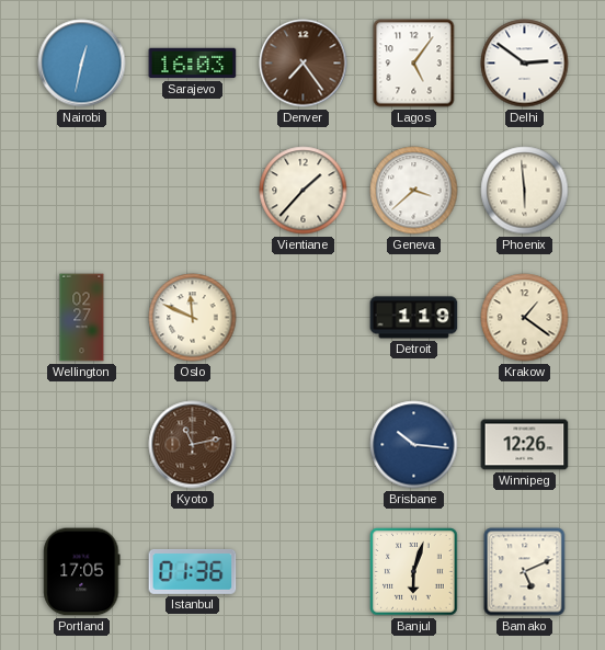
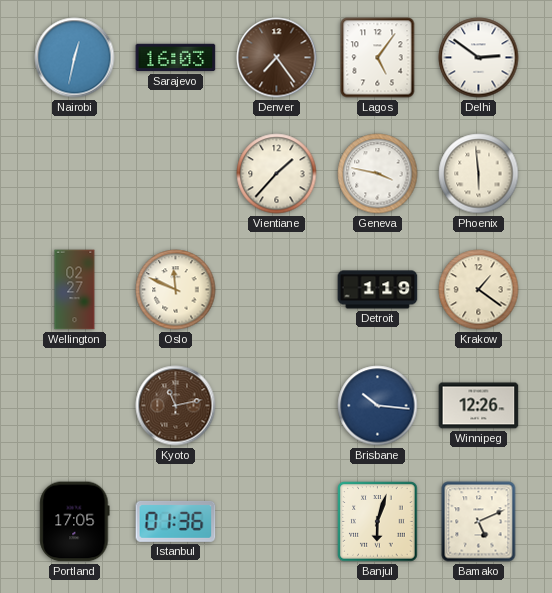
Geneva: 3:38 -> 3:47
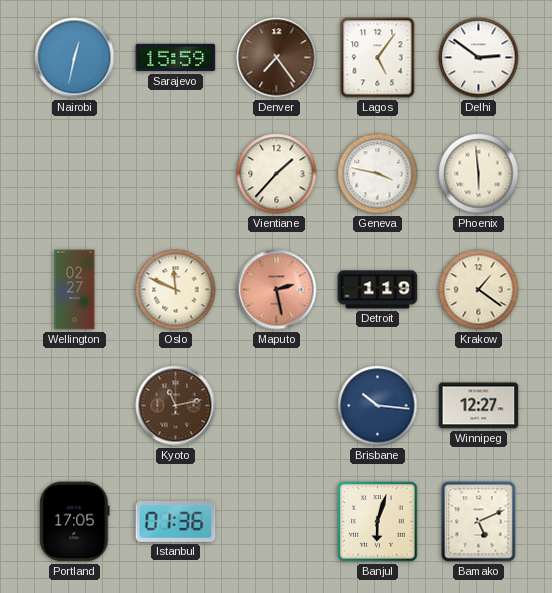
Sarajevo: 16:03 -> 15:59
Maputo: none -> 2:28
Winnipeg: 12:26 -> 12:27
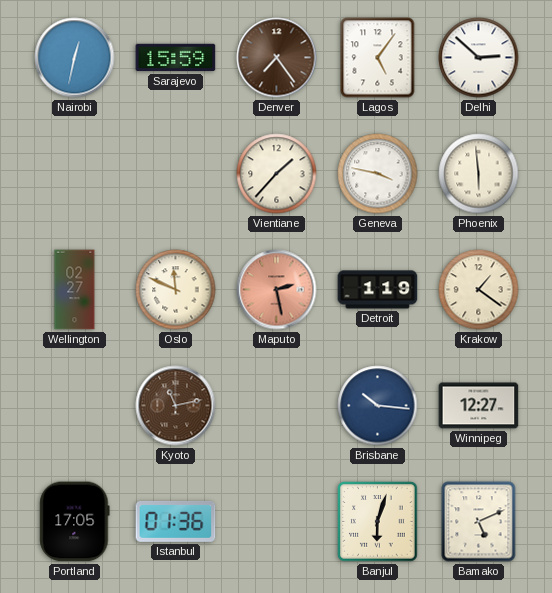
Delhi: 2:51 -> 2:52
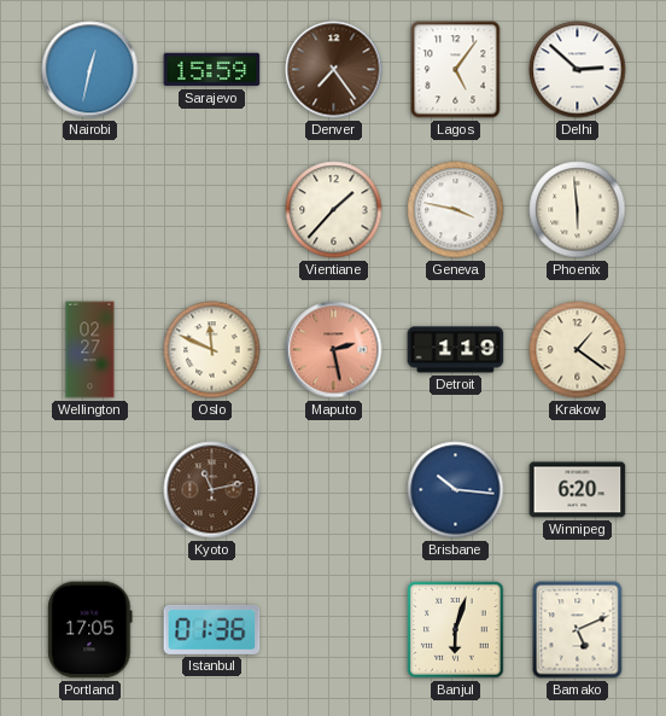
Winnipeg: 12:27 -> 6:20
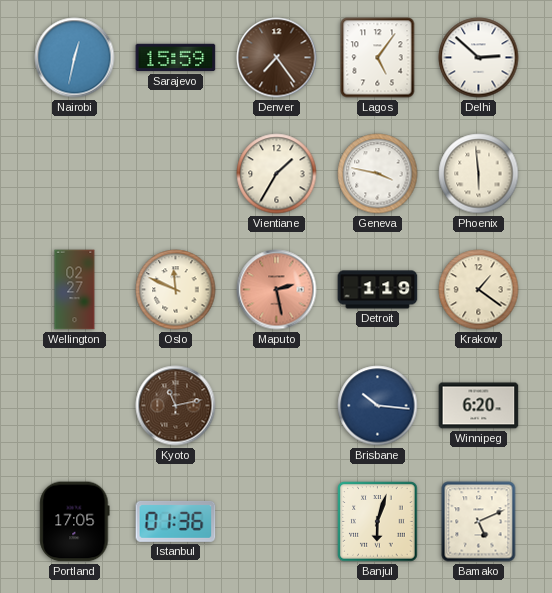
Vientiane: 1:37 -> 1:35
